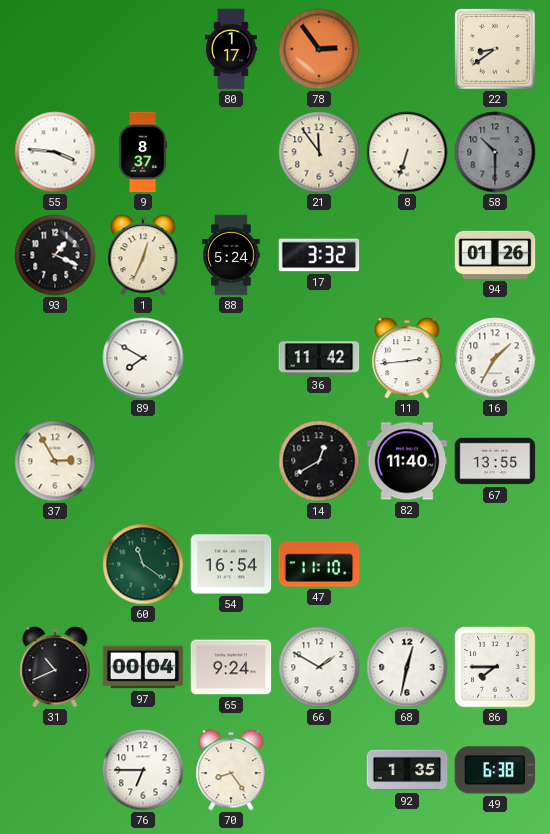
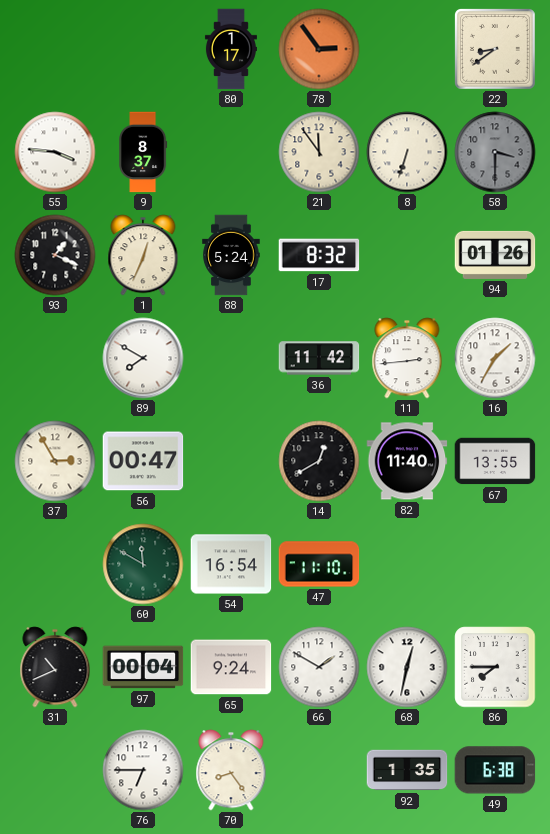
58: 10:30 -> 3:30
17: 3:32 -> 8:32
56: none -> 00:47
60: 11:21 -> 11:50
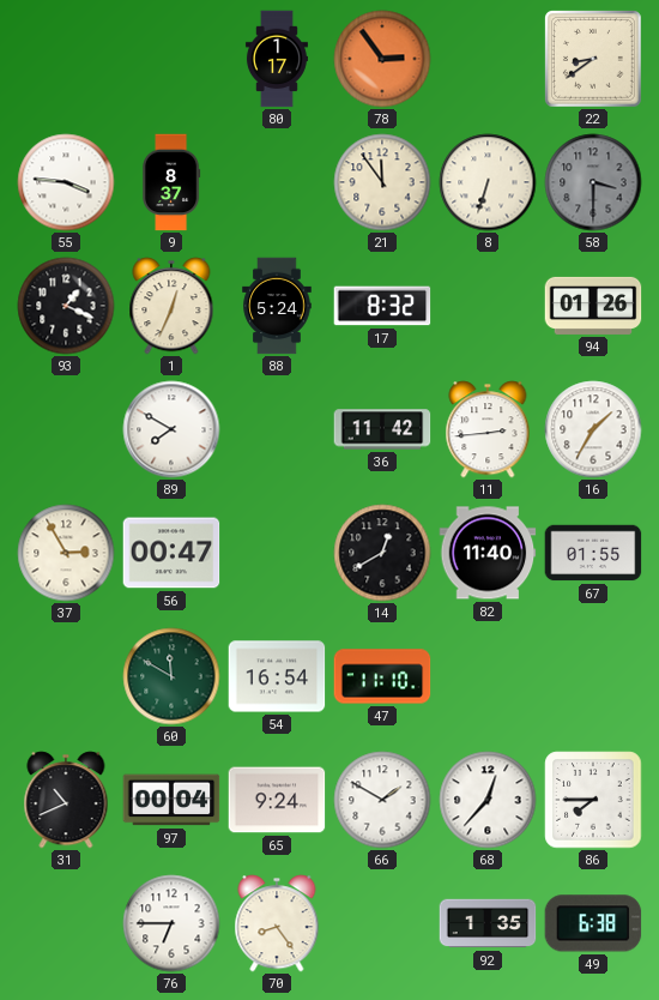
67: 13:55 -> 01:55
68: 12:32 -> 12:37
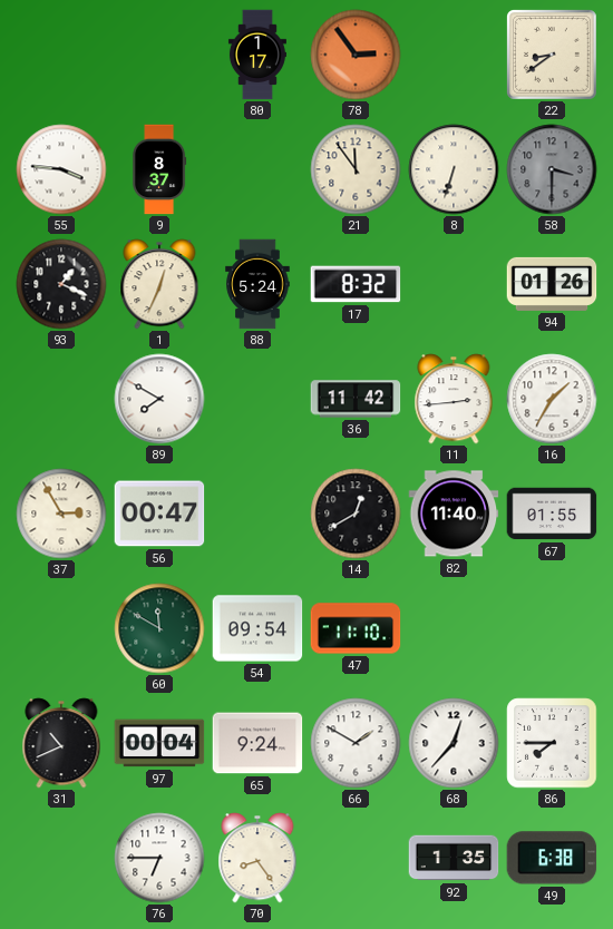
54: 16:54 -> 09:54
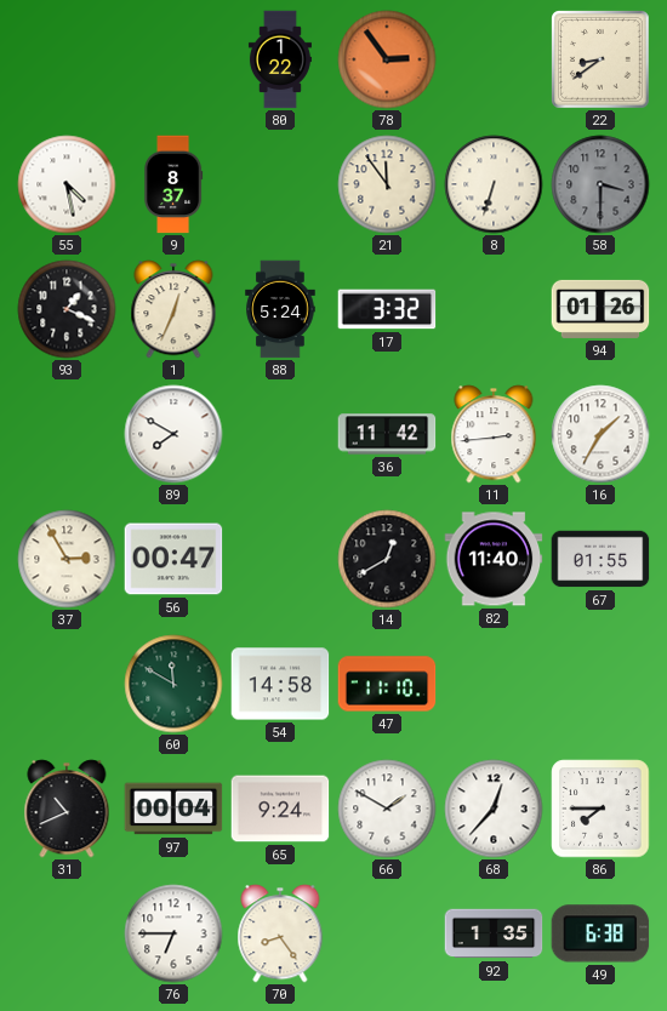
80: 1:17 -> 1:22
55: 3:46 -> 4:28
17: 8:32 -> 3:32
54: 09:54 -> 14:58
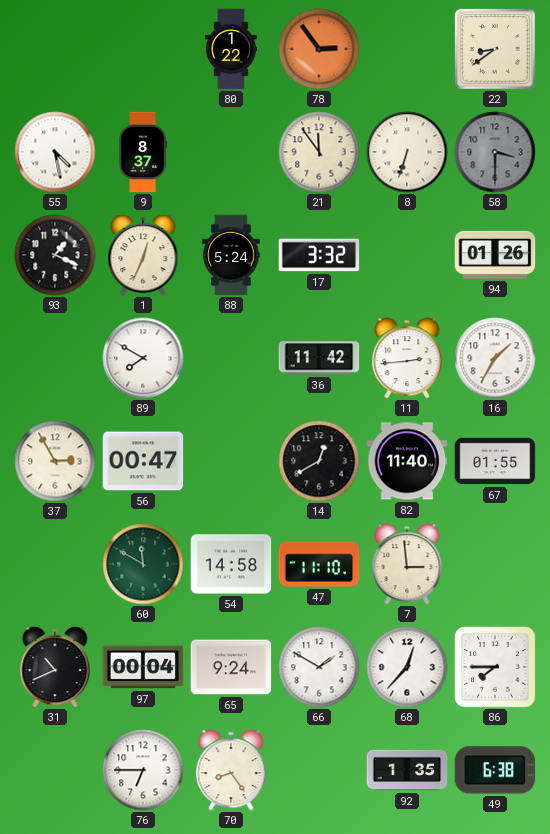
7: none -> 2:59
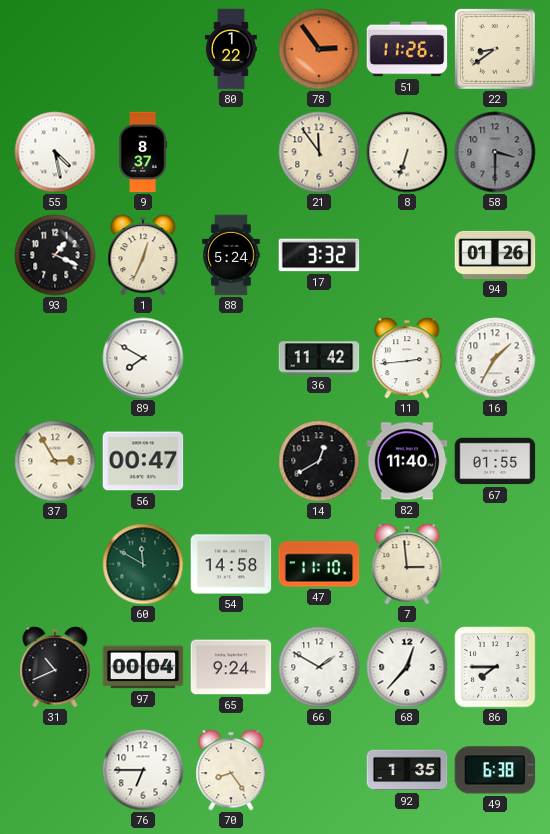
51: none -> 11:26
